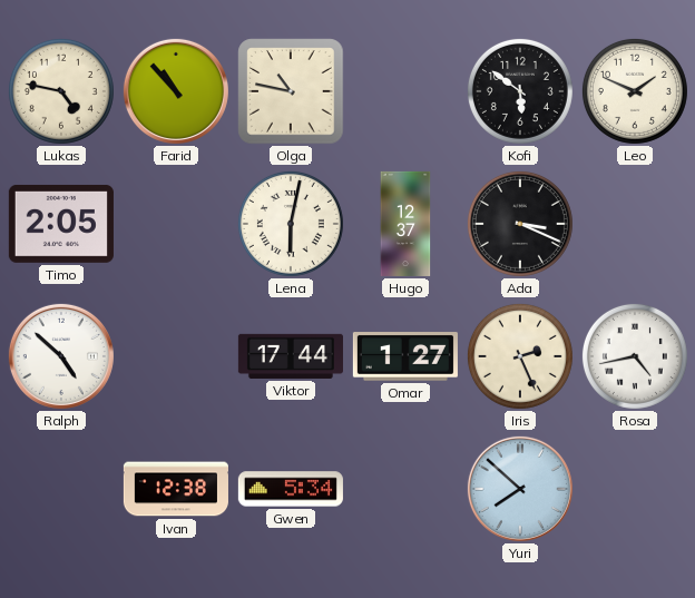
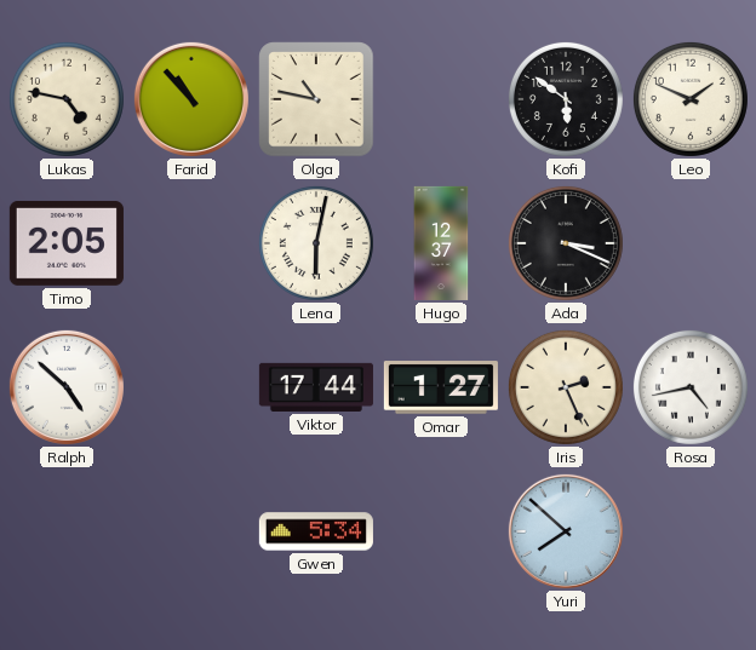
Ivan: 12:38 -> none
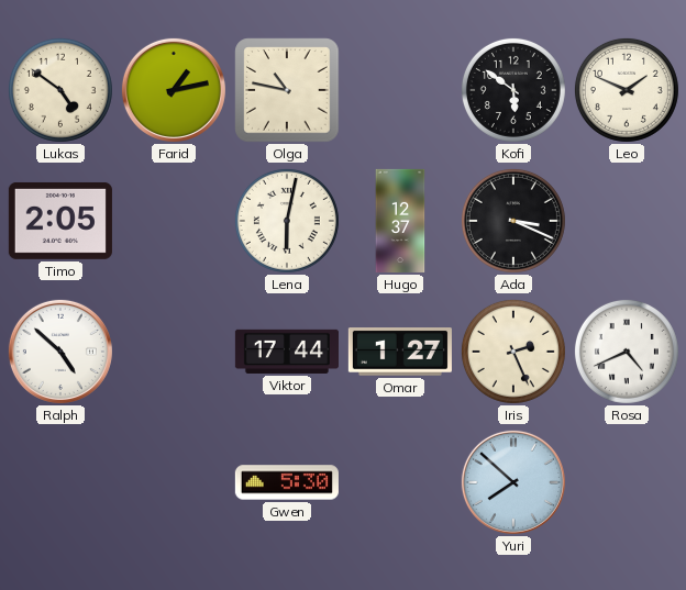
Lukas: 4:47 -> 4:51
Farid: 10:53 -> 1:13
Rosa: 4:43 -> 4:41
Gwen: 5:34 -> 5:30
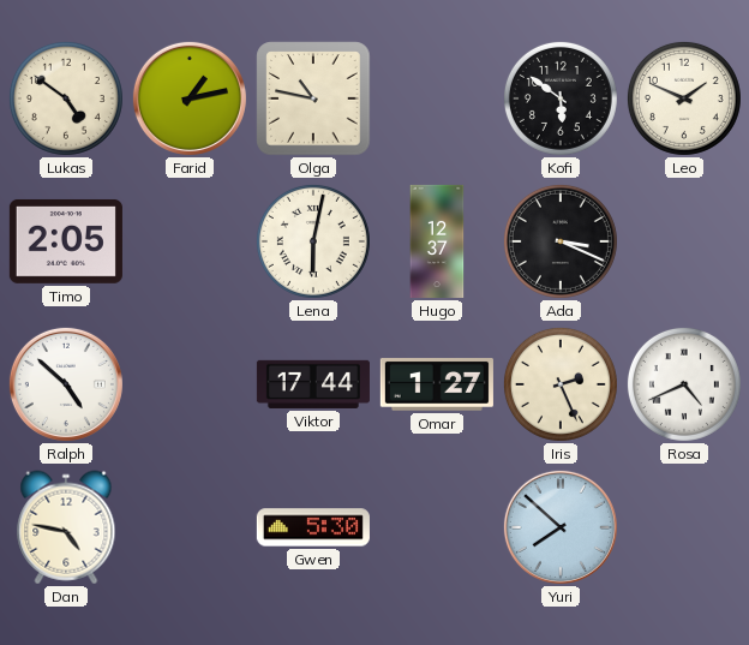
Dan: none -> 4:47
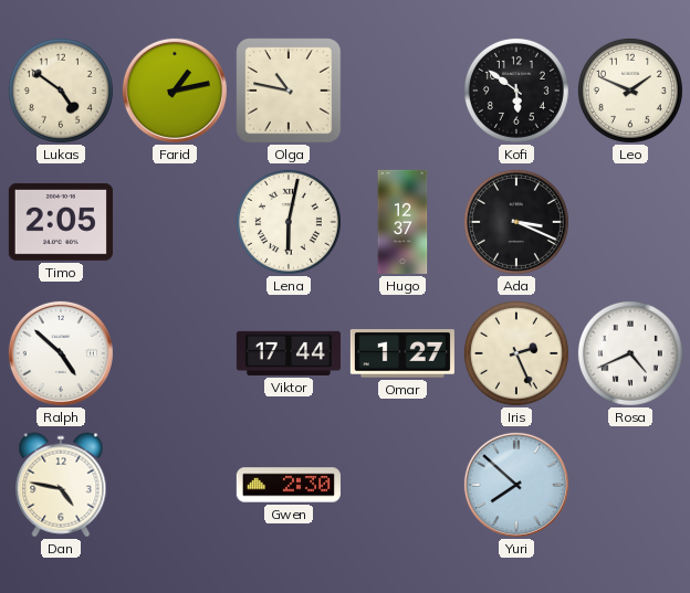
Gwen: 5:30 -> 2:30
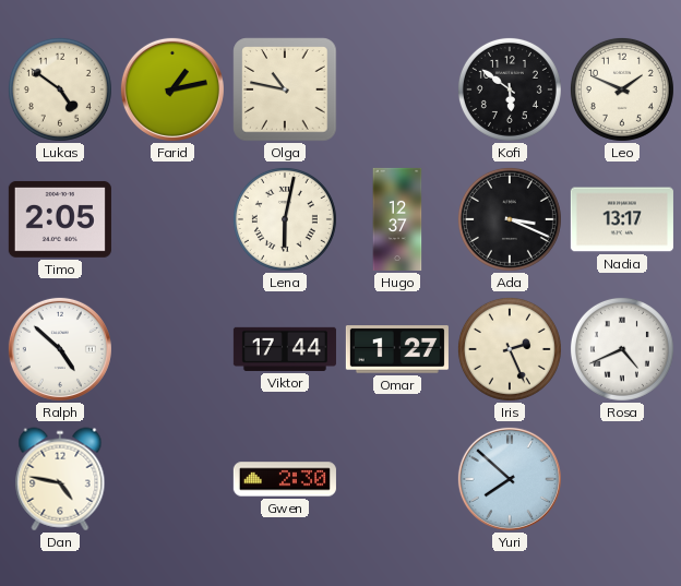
Nadia: none -> 13:17
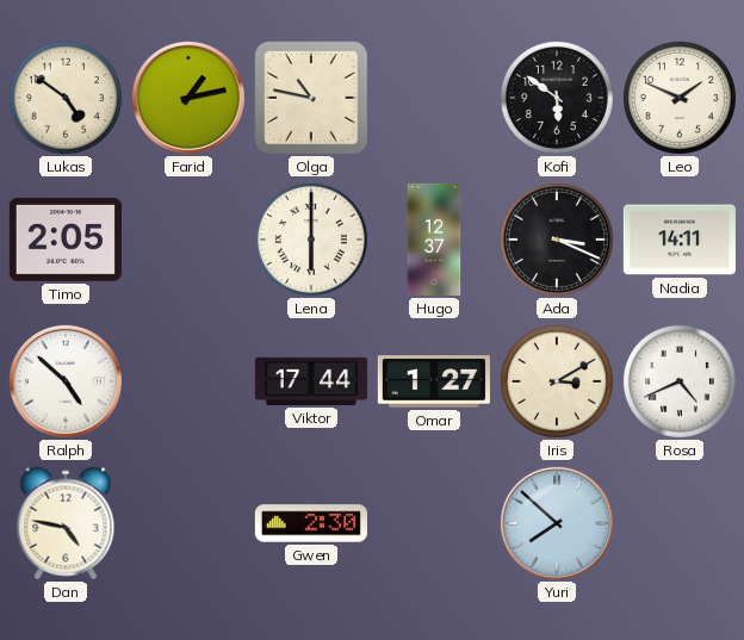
Lena: 6:02 -> 6:00
Nadia: 13:17 -> 14:11
Iris: 2:26 -> 3:10
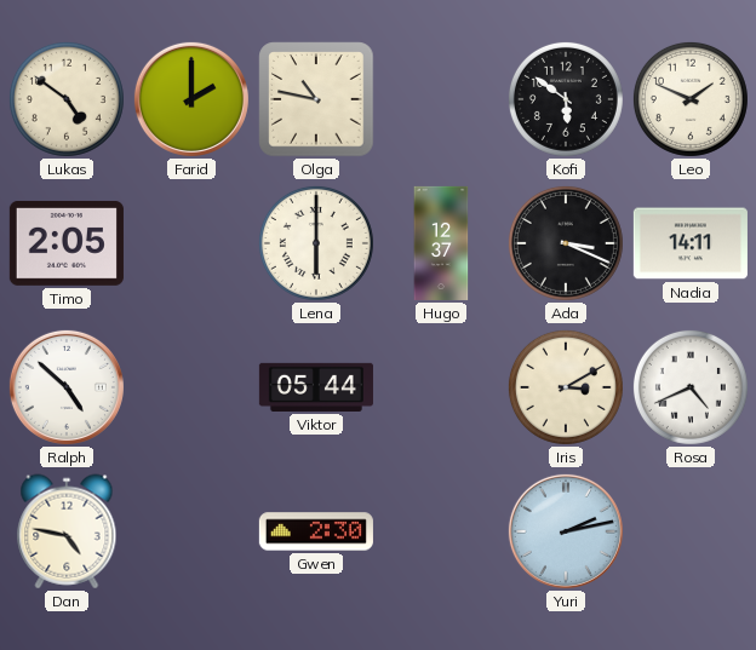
Farid: 1:13 -> 2:00
Viktor: 17:44 -> 05:44
Omar: 1:27 -> none
Yuri: 7:52 -> 2:13
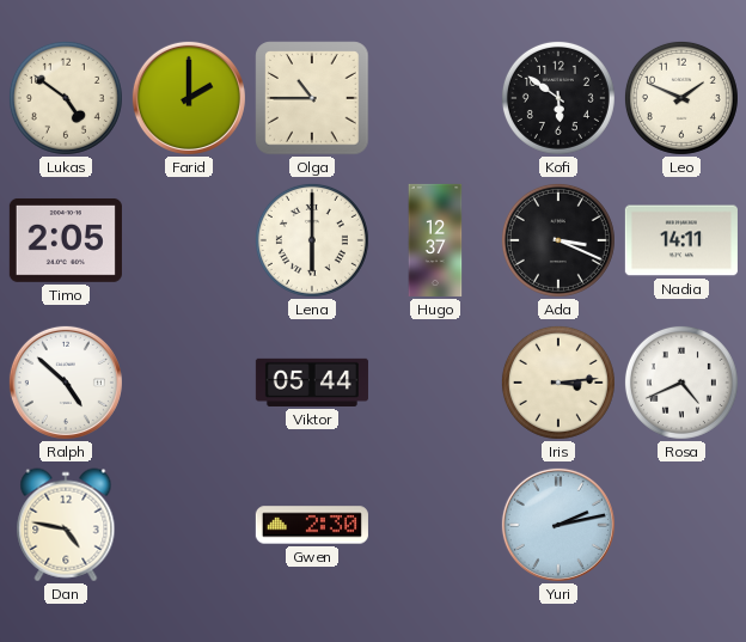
Olga: 10:47 -> 10:45
Iris: 3:10 -> 3:14
